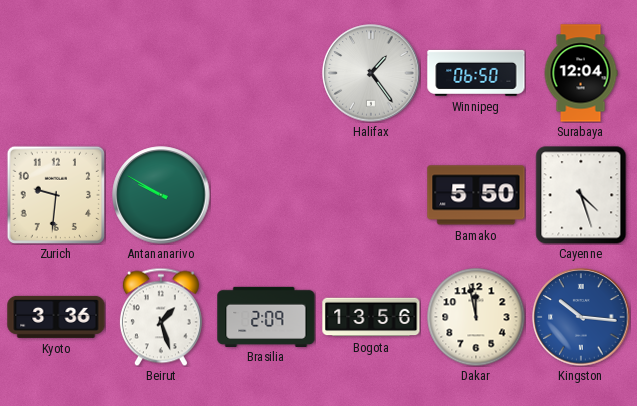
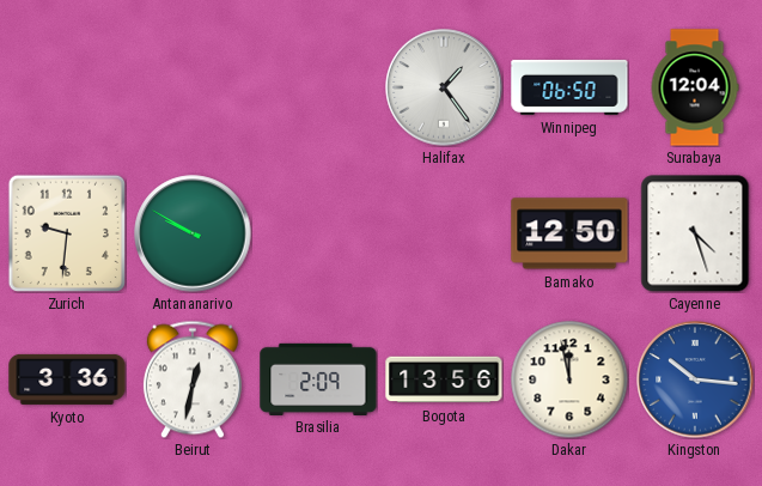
Bamako: 5:50 -> 12:50
Beirut: 1:27 -> 12:32
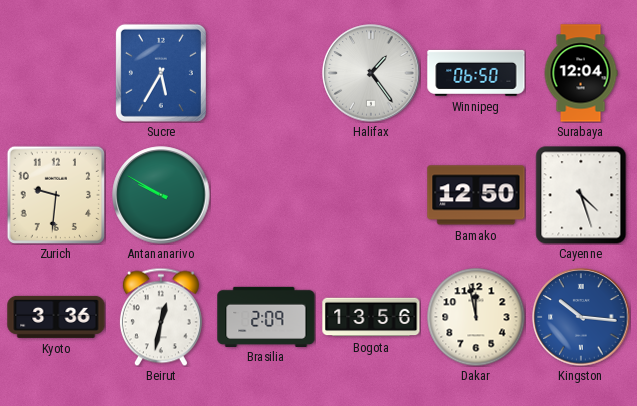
Sucre: none -> 5:35
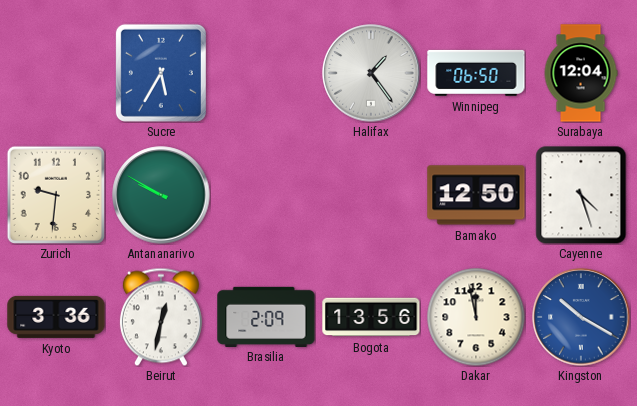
Kingston: 10:16 -> 10:20
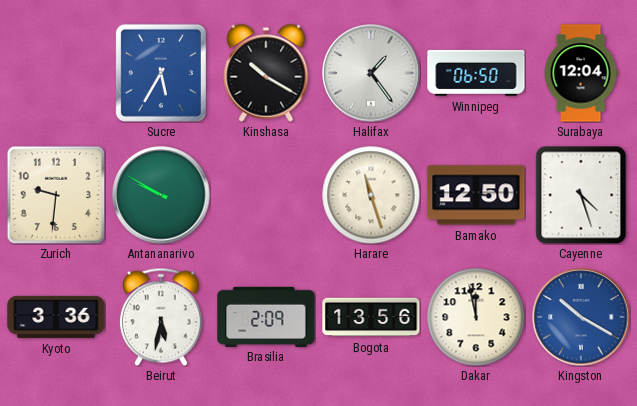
Kinshasa: none -> 10:20
Harare: none -> 11:27
Beirut: 12:32 -> 5:32
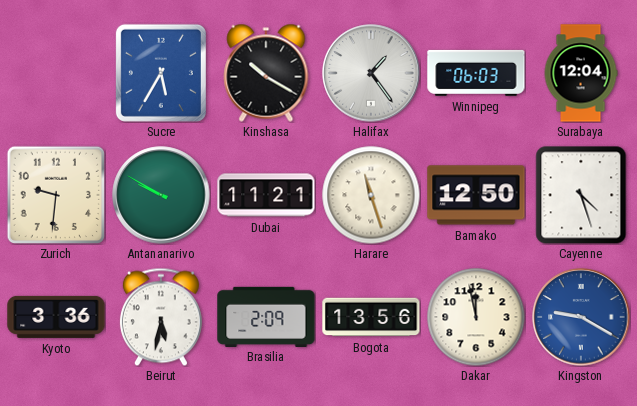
Winnipeg: 06:50 -> 06:03
Dubai: none -> 11:21
Kingston: 10:20 -> 9:20
